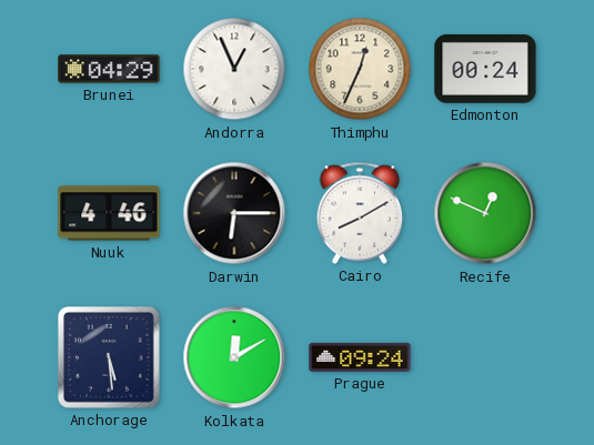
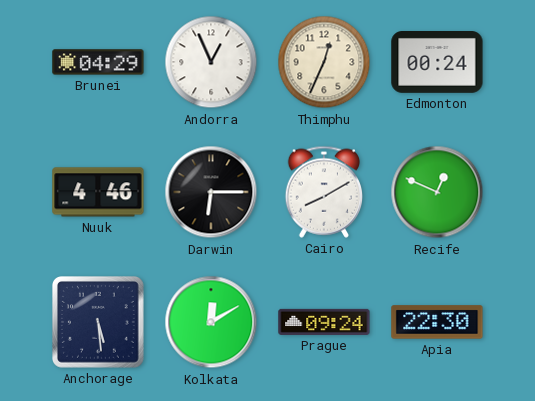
Apia: none -> 22:30
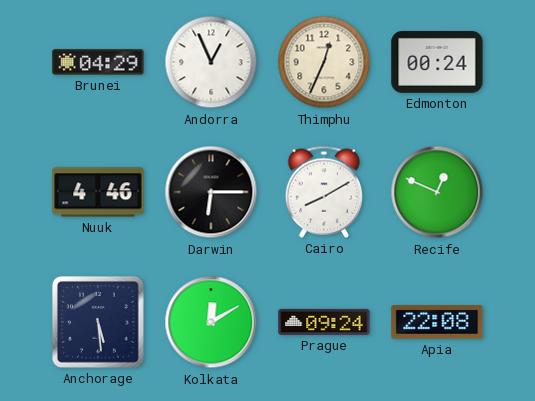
Apia: 22:30 -> 22:08
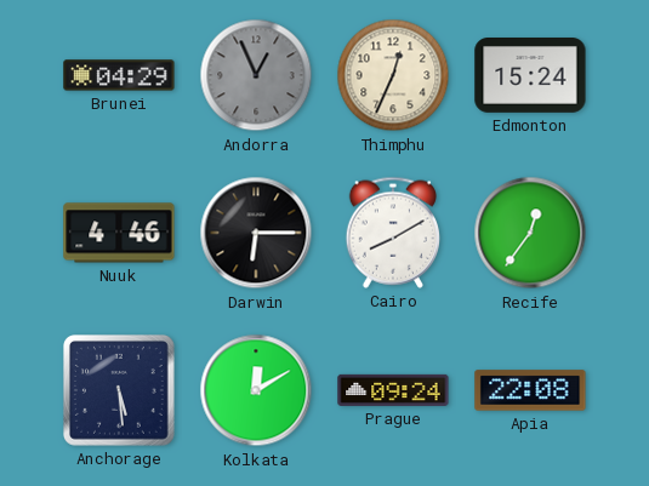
Andorra dial: white -> grey
Edmonton: 00:24 -> 15:24
Recife: 12:49 -> 12:36
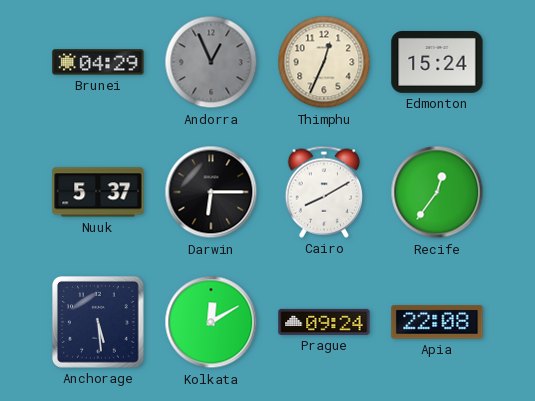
Nuuk: 4:46 -> 5:37
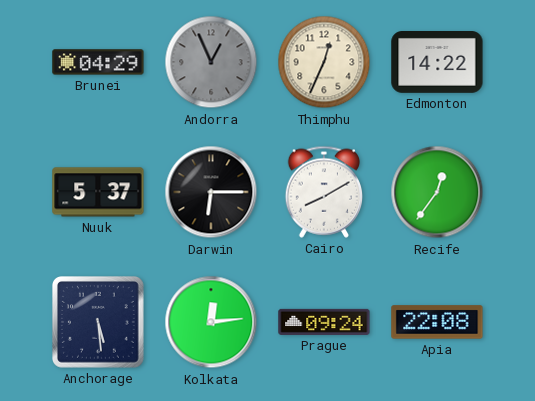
Edmonton: 15:24 -> 14:22
Kolkata: 12:10 -> 12:14
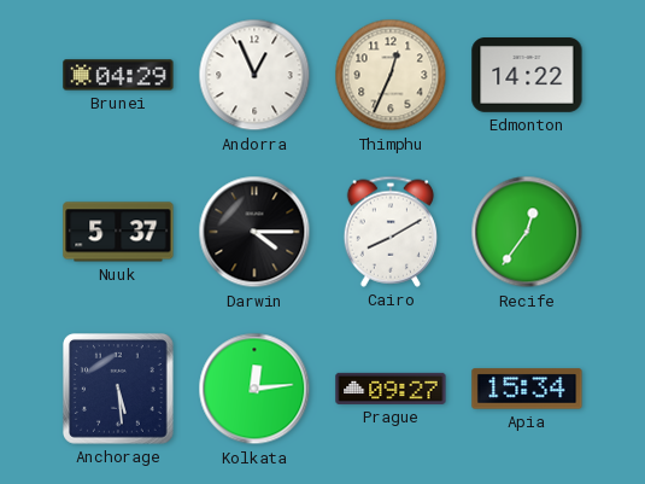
Andorra dial: grey -> white
Darwin: 6:15 -> 4:15
Prague: 09:24 -> 09:27
Apia: 22:08 -> 15:34
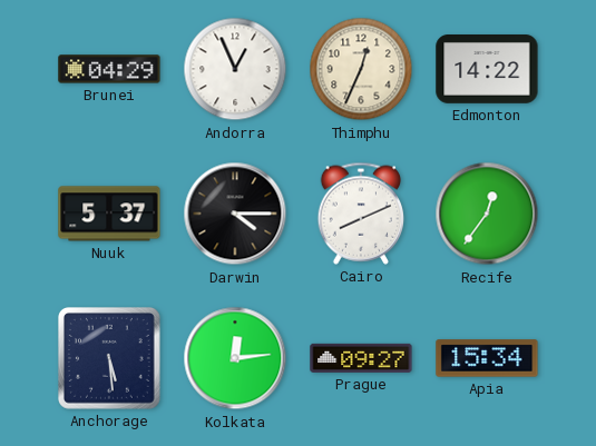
Cairo: 8:10 -> 8:11
